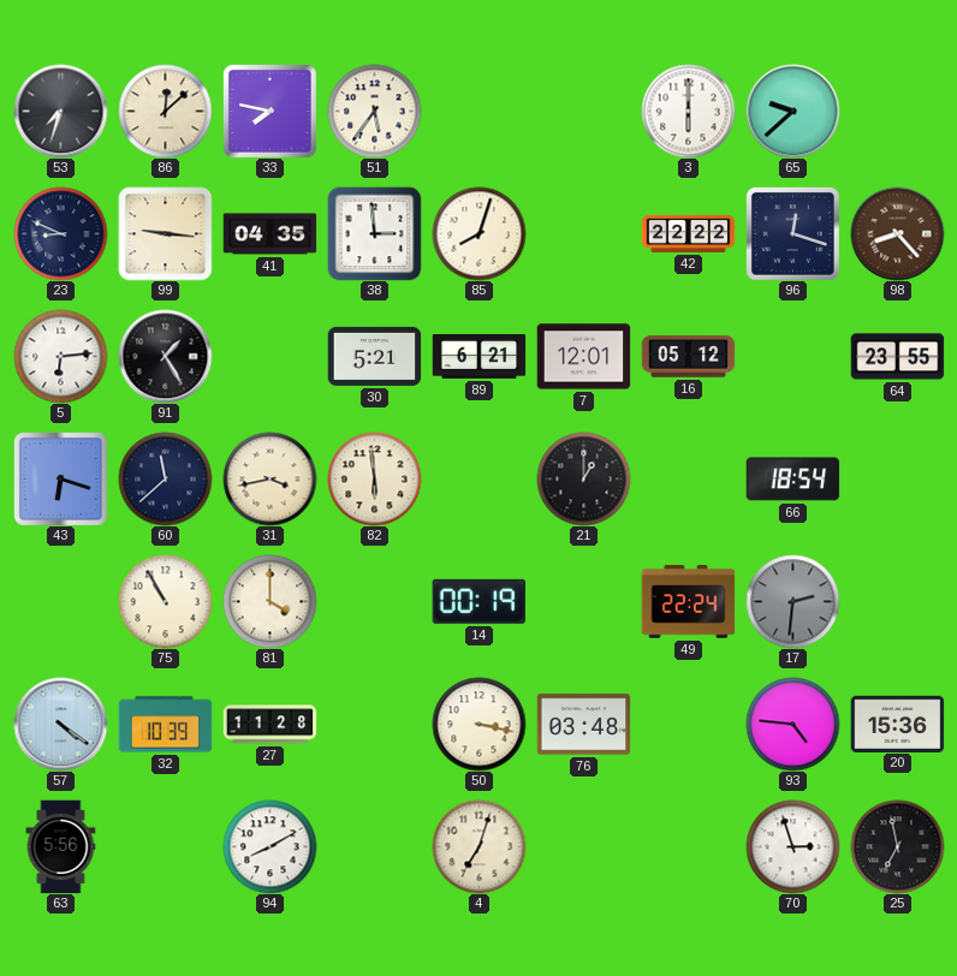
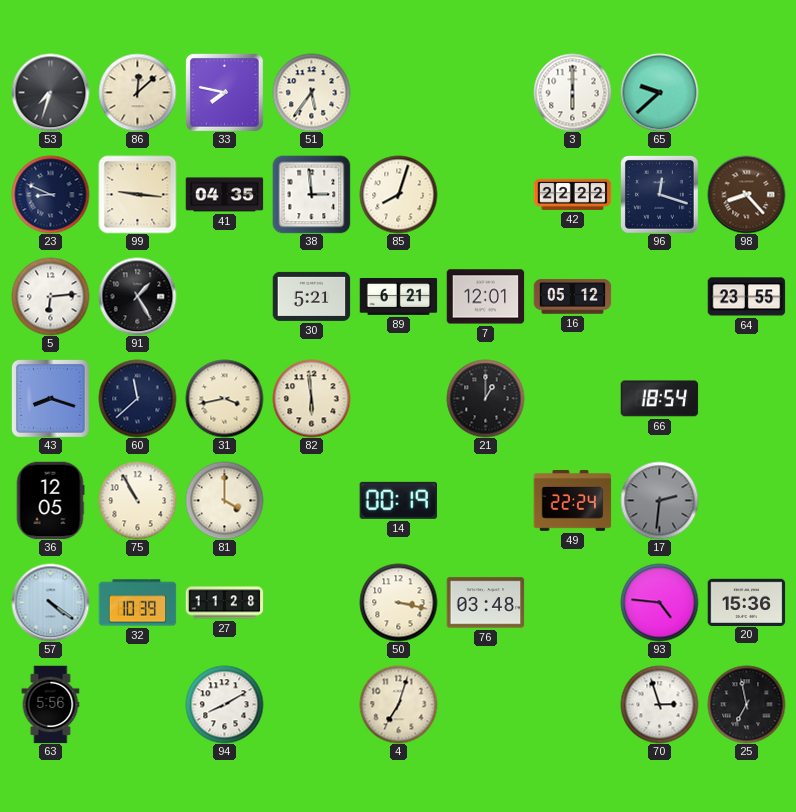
43: 6:18 -> 8:18
36: none -> 12:05
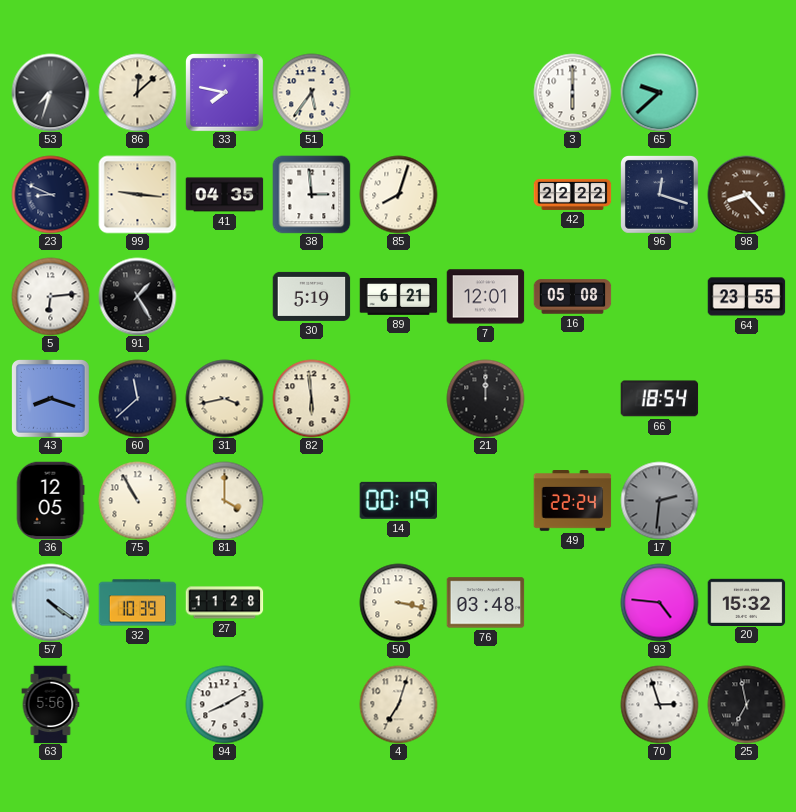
30: 5:21 -> 5:19
16: 05:12 -> 05:08
21: 1:00 -> 12:00
20: 15:36 -> 15:32
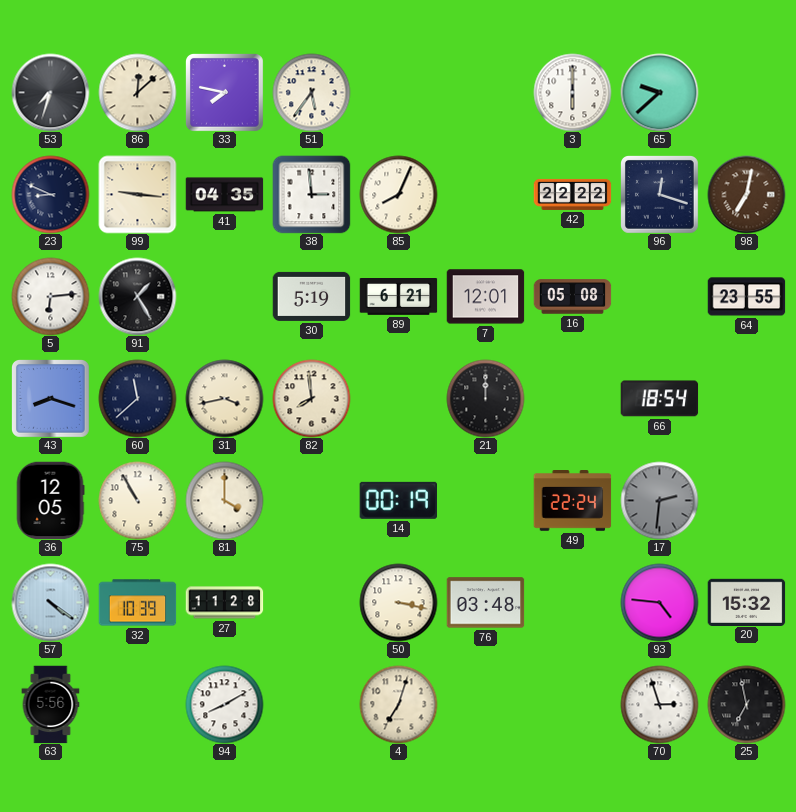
85: 8:03 -> 8:04
98: 8:23 -> 7:02
82: 5:59 -> 7:59
